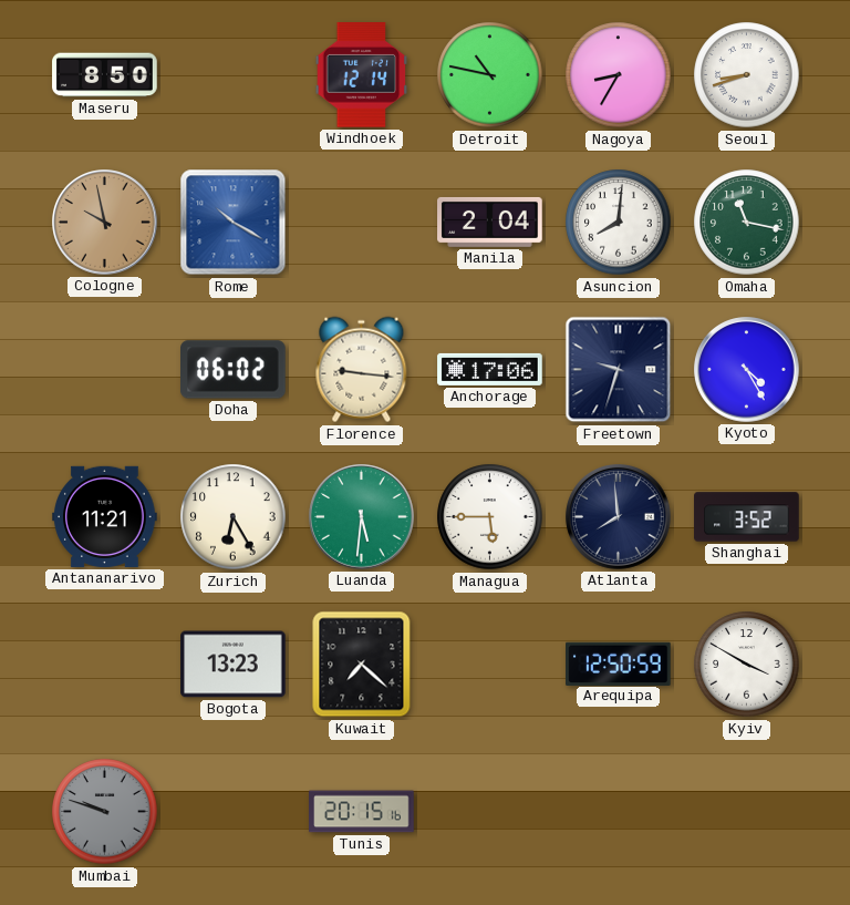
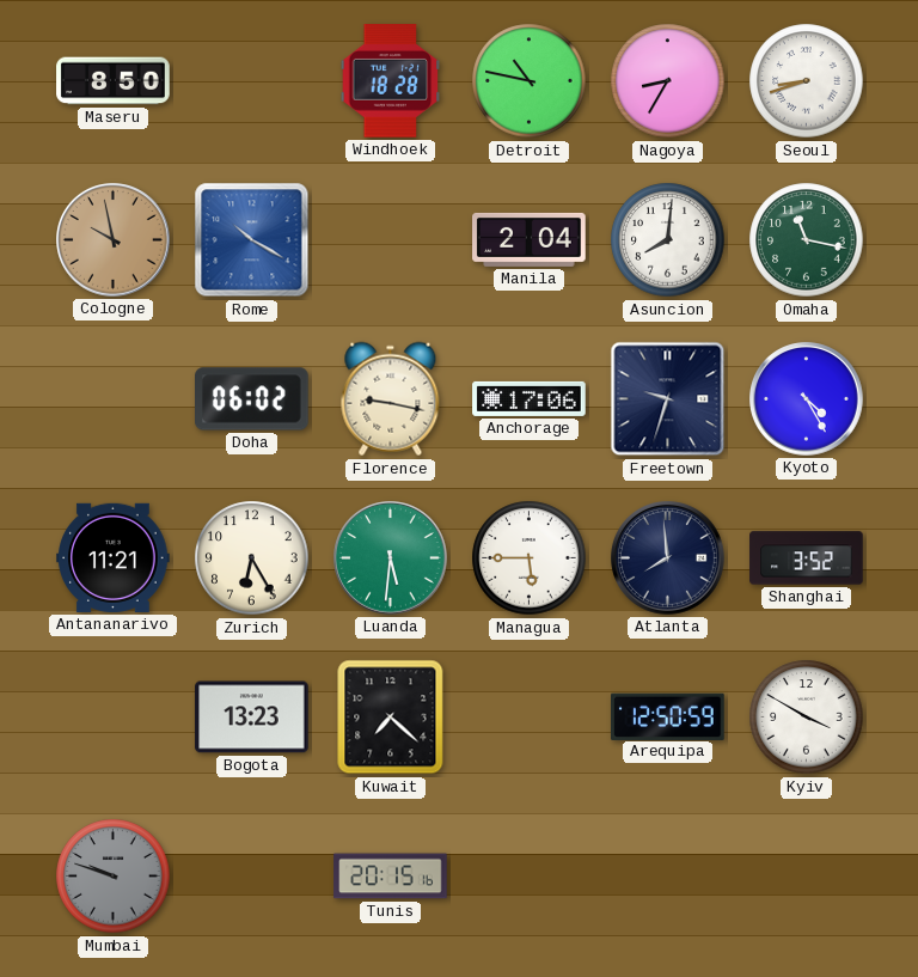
Windhoek: 12:14 -> 18:28
Florence: 9:16 -> 9:17
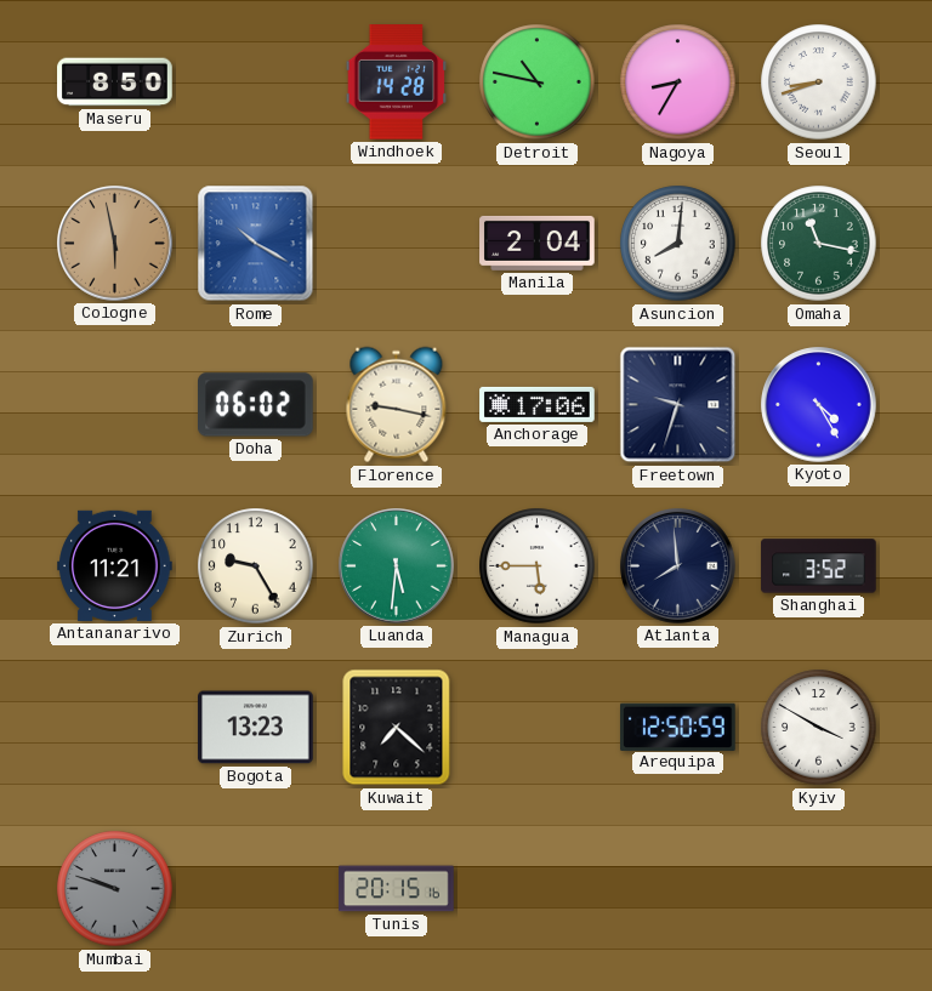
Windhoek: 18:28 -> 14:28
Cologne: 9:58 -> 5:58
Zurich: 6:25 -> 9:25
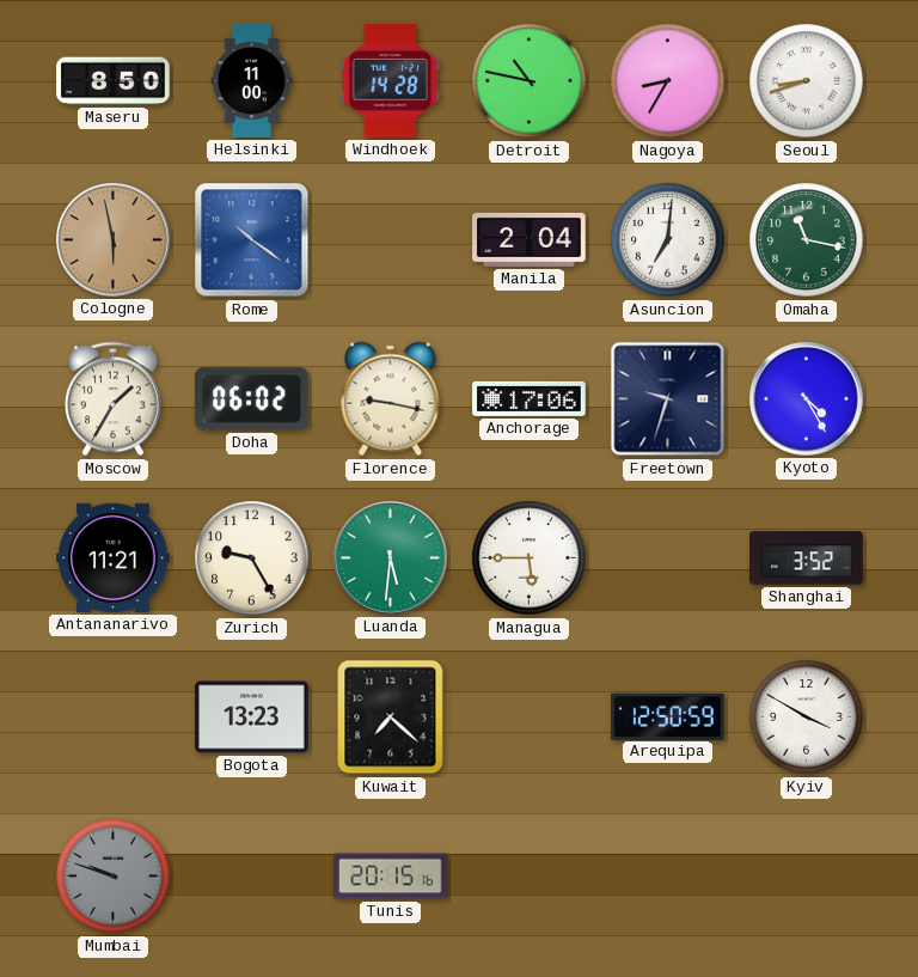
Helsinki: none -> 11:00
Rome: 10:20 -> 10:21
Asuncion: 8:01 -> 7:01
Moscow: none -> 1:35
Atlanta: 7:59 -> none
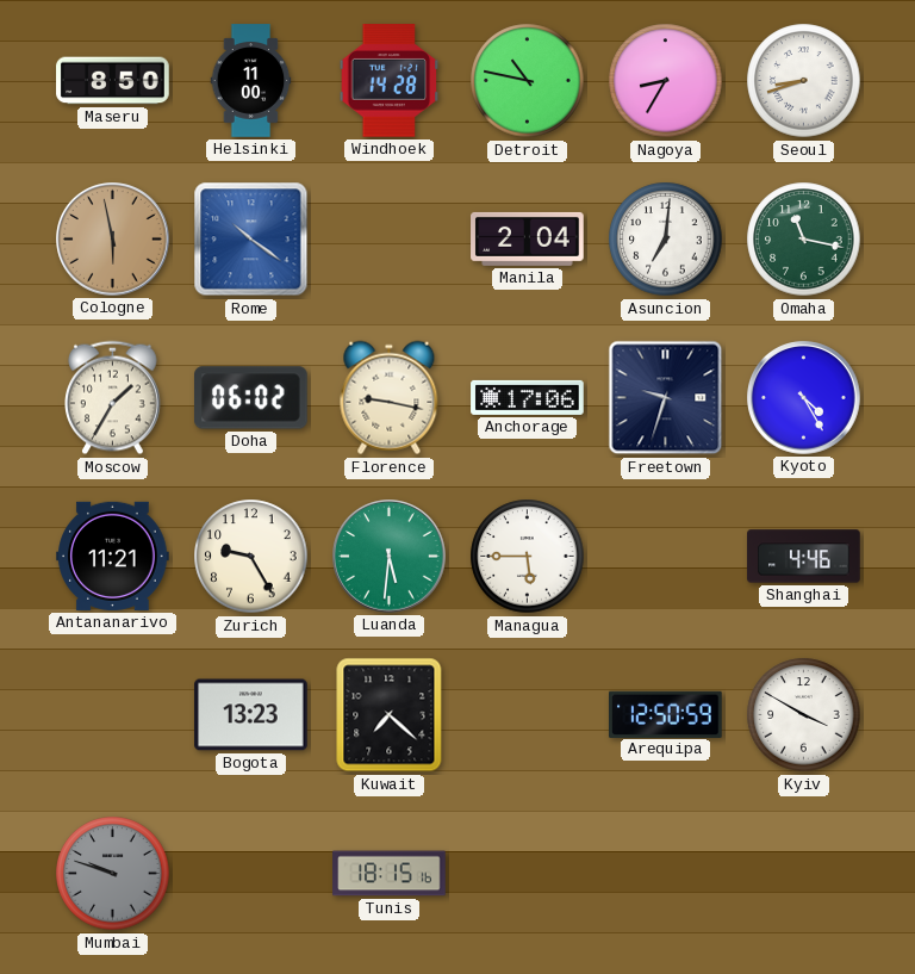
Shanghai: 3:52 -> 4:46
Tunis: 20:15 -> 18:15
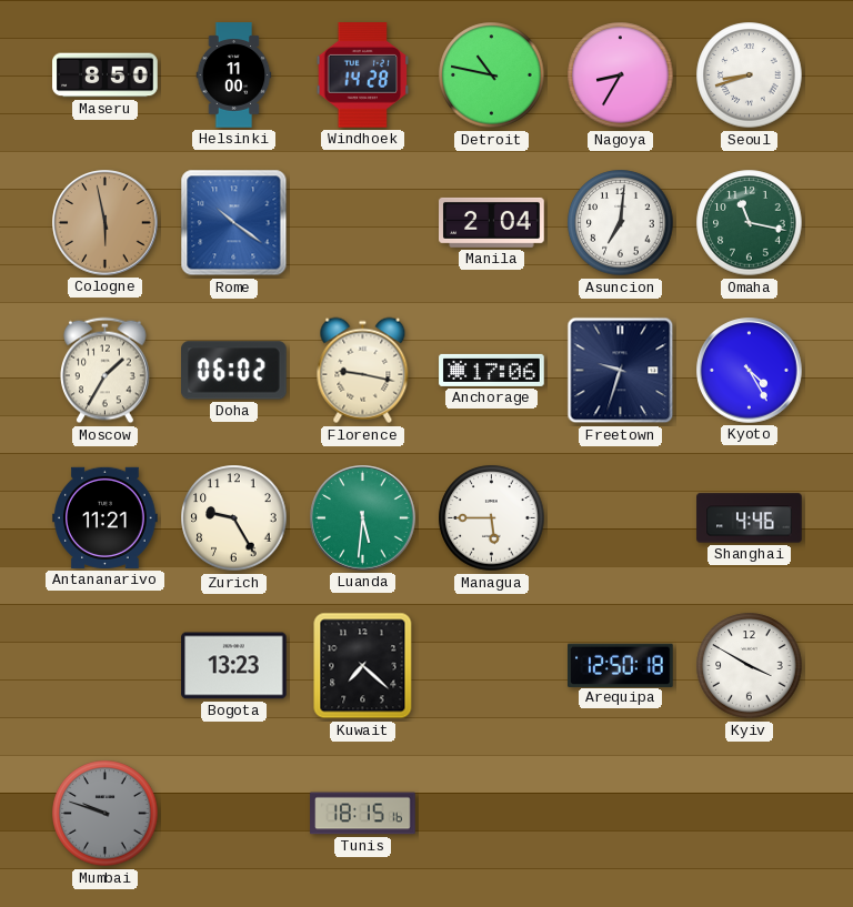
Arequipa: 12:50:59 -> 12:50:18
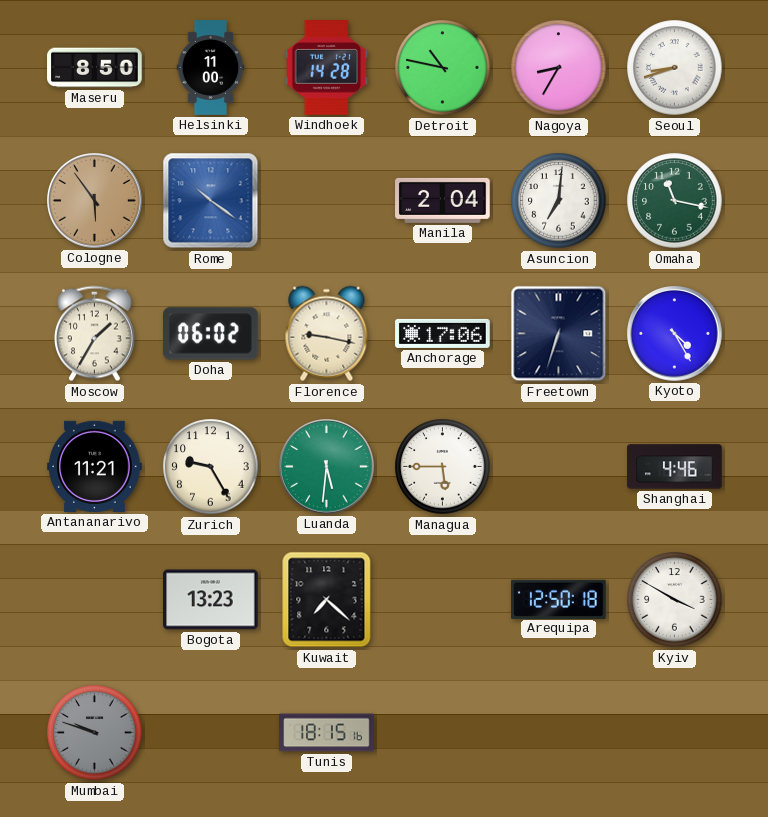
Cologne: 5:58 -> 5:54
Freetown: 9:33 -> 6:33
